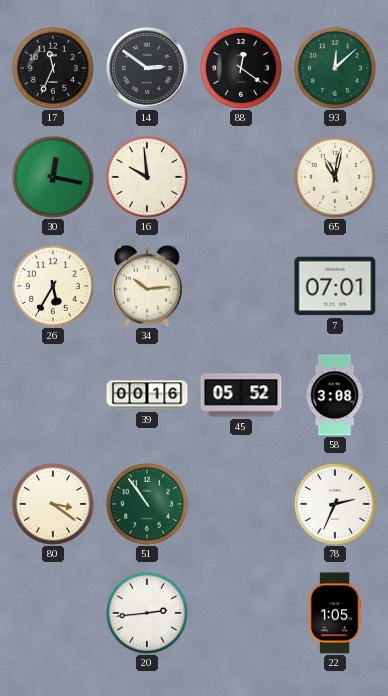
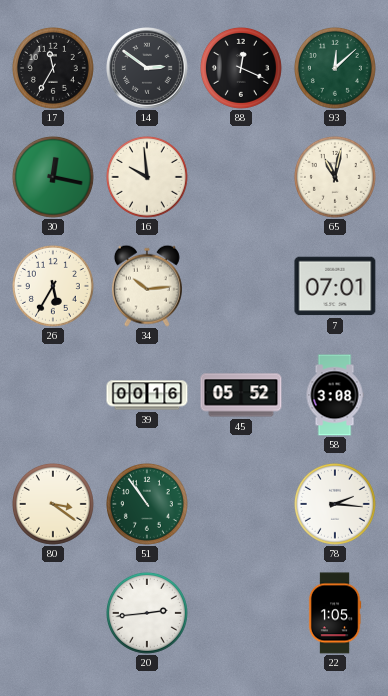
17: 11:34 -> 11:35
88: 12:21 -> 12:19
78: 2:34 -> 2:16
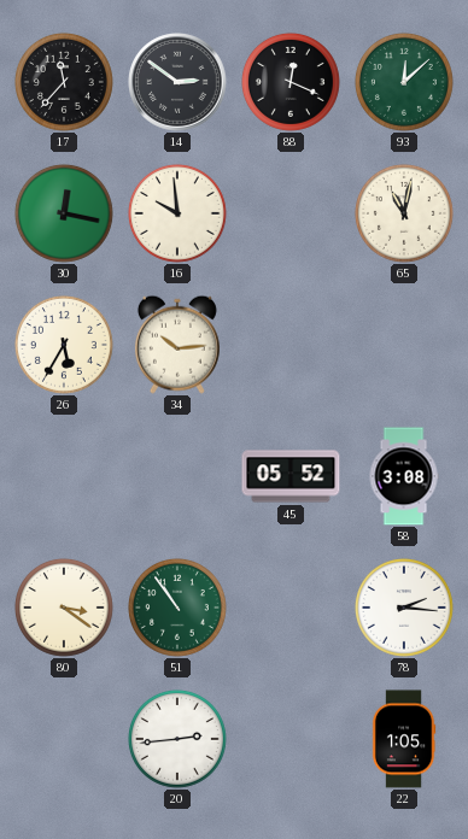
17: 11:35 -> 11:37
7: 07:01 -> none
39: 00:16 -> none
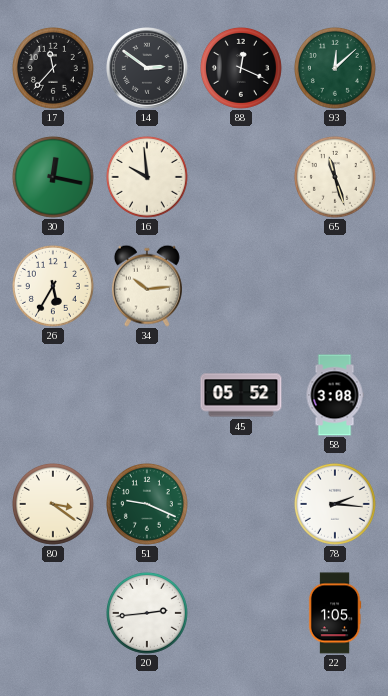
65: 11:02 -> 11:27
51: 10:54 -> 9:19
